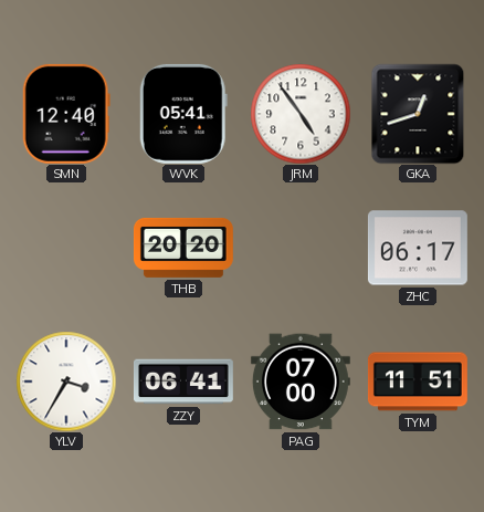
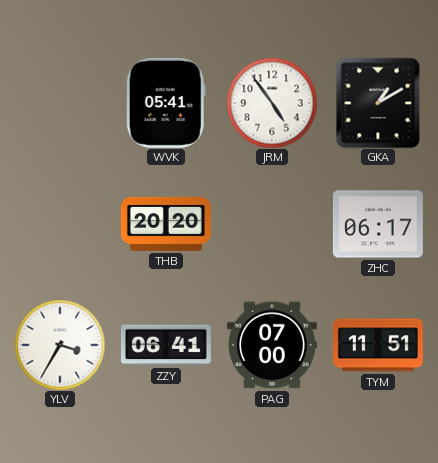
SMN: 12:40 -> none
GKA: 12:42 -> 1:10
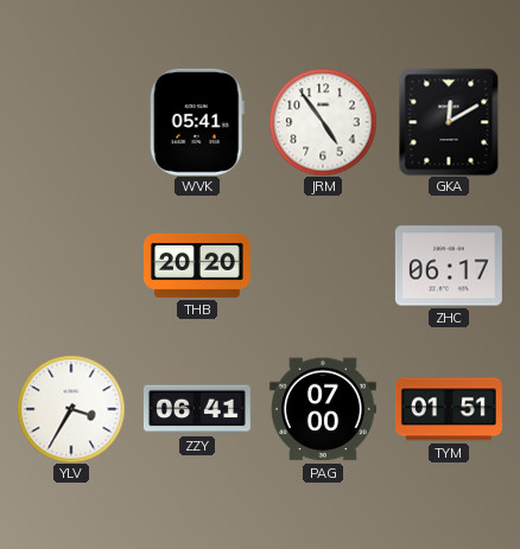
GKA: 1:10 -> 12:10
TYM: 11:51 -> 01:51
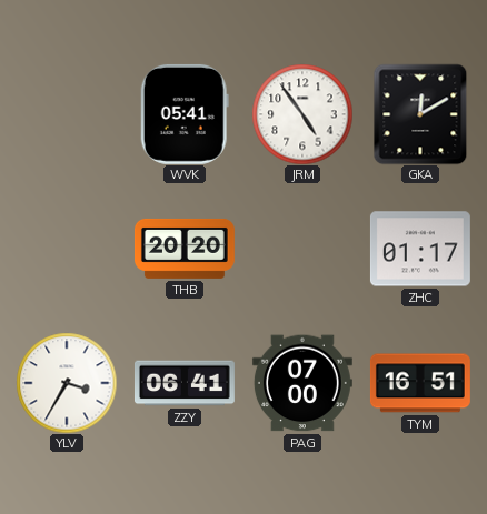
ZHC: 06:17 -> 01:17
TYM: 01:51 -> 16:51
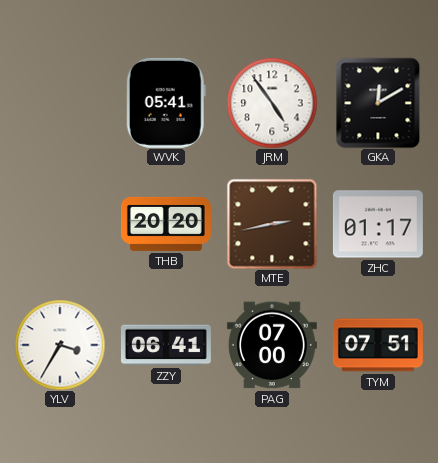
MTE: none -> 2:43
TYM: 16:51 -> 07:51
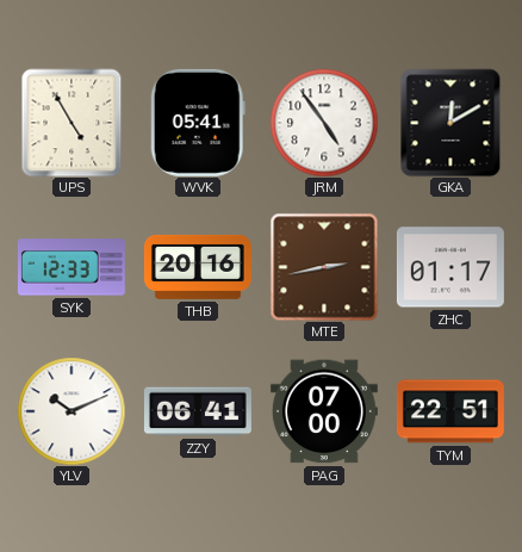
UPS: none -> 4:55
SYK: none -> 12:33
THB: 20:20 -> 20:16
YLV: 3:35 -> 10:11
TYM: 07:51 -> 22:51
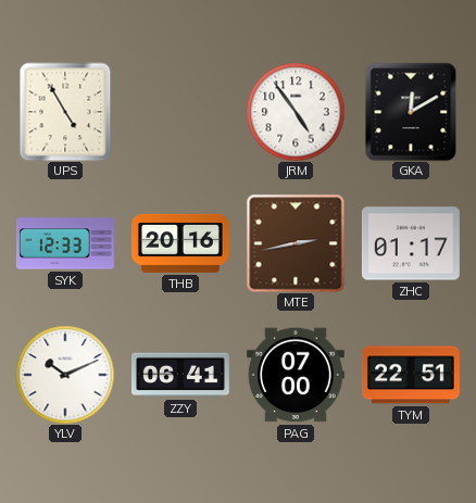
WVK: 05:41 -> none
